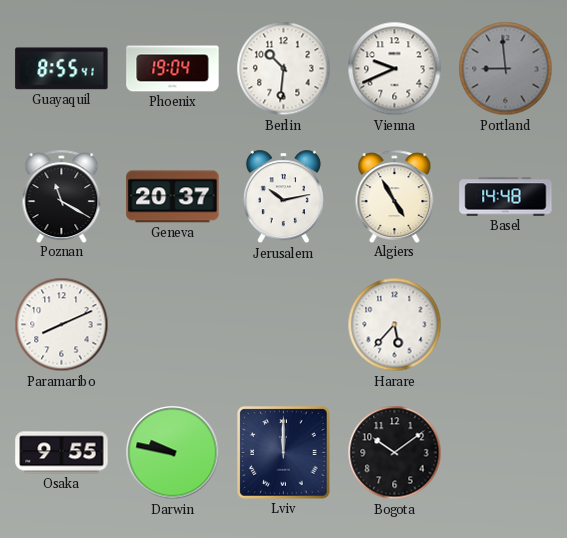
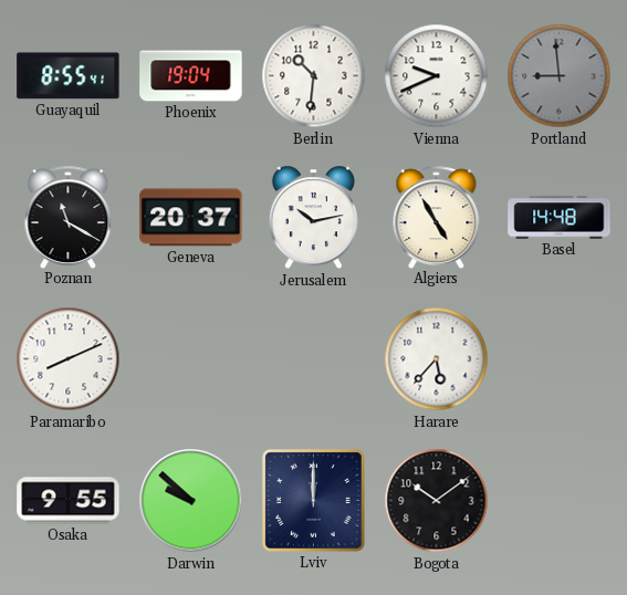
Darwin: 9:47 -> 9:52
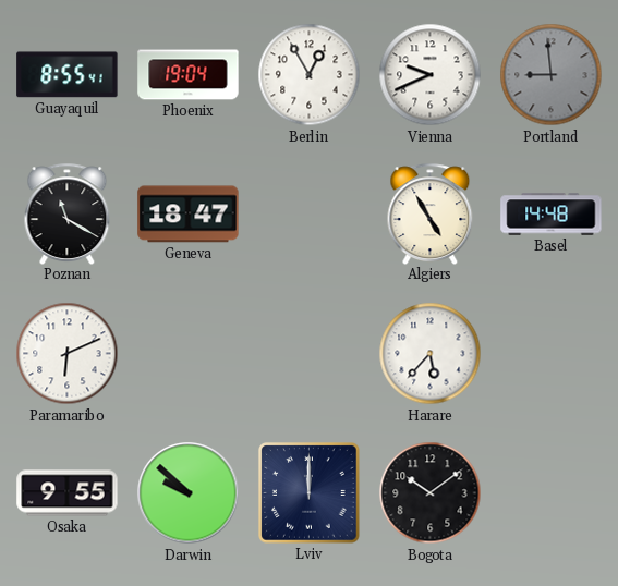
Berlin: 10:31 -> 12:55
Geneva: 20:37 -> 18:47
Jerusalem: 10:13 -> none
Paramaribo: 8:11 -> 6:11
